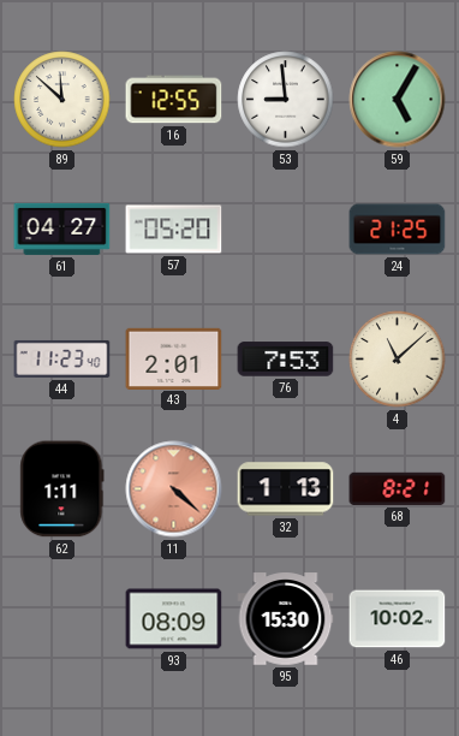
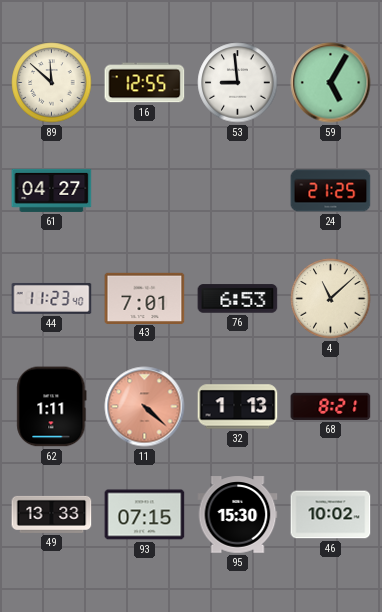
57: 05:20 -> none
43: 2:01 -> 7:01
76: 7:53 -> 6:53
49: none -> 13:33
93: 08:09 -> 07:15
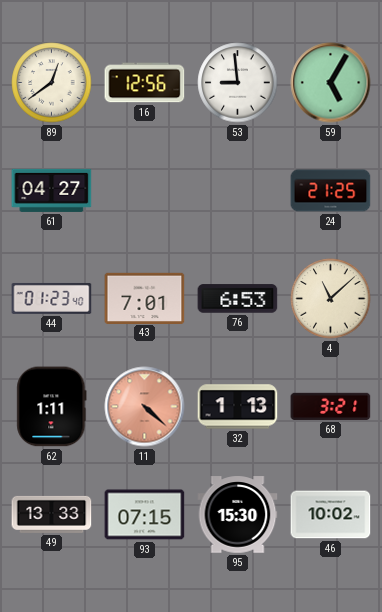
89: 11:52 -> 12:39
16: 12:55 -> 12:56
44: 11:23 -> 01:23
68: 8:21 -> 3:21
